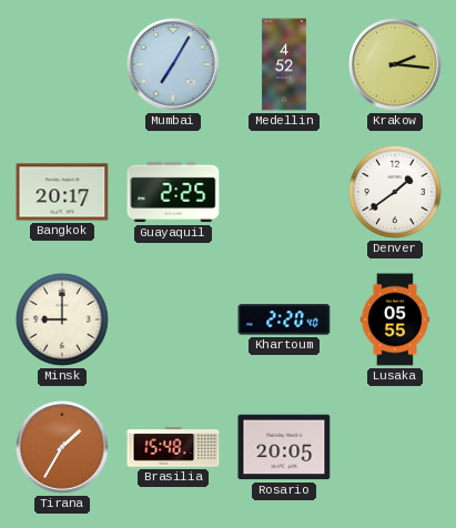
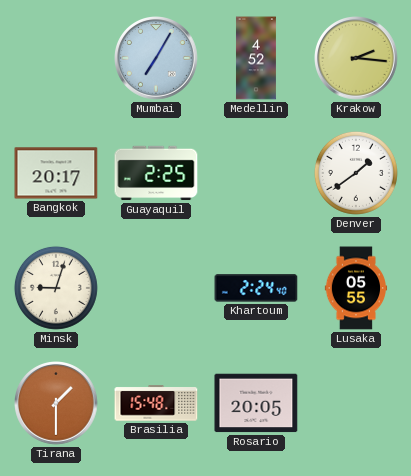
Minsk: 9:00 -> 9:03
Khartoum: 2:20 -> 2:24
Tirana: 1:35 -> 1:30
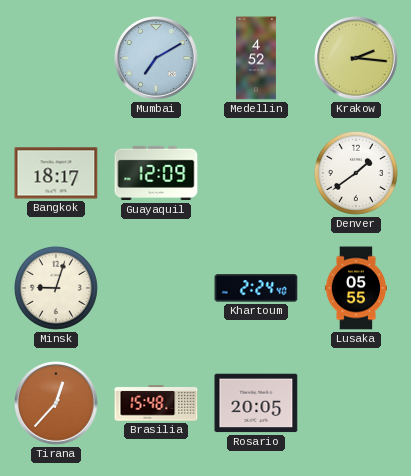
Mumbai: 7:05 -> 7:10
Bangkok: 20:17 -> 18:17
Guayaquil: 2:25 -> 12:09
Tirana: 1:30 -> 12:37
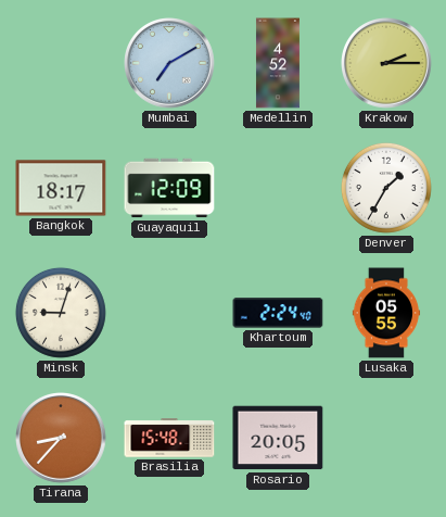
Krakow: 2:16 -> 2:15
Denver: 1:39 -> 1:35
Tirana: 12:37 -> 8:37
